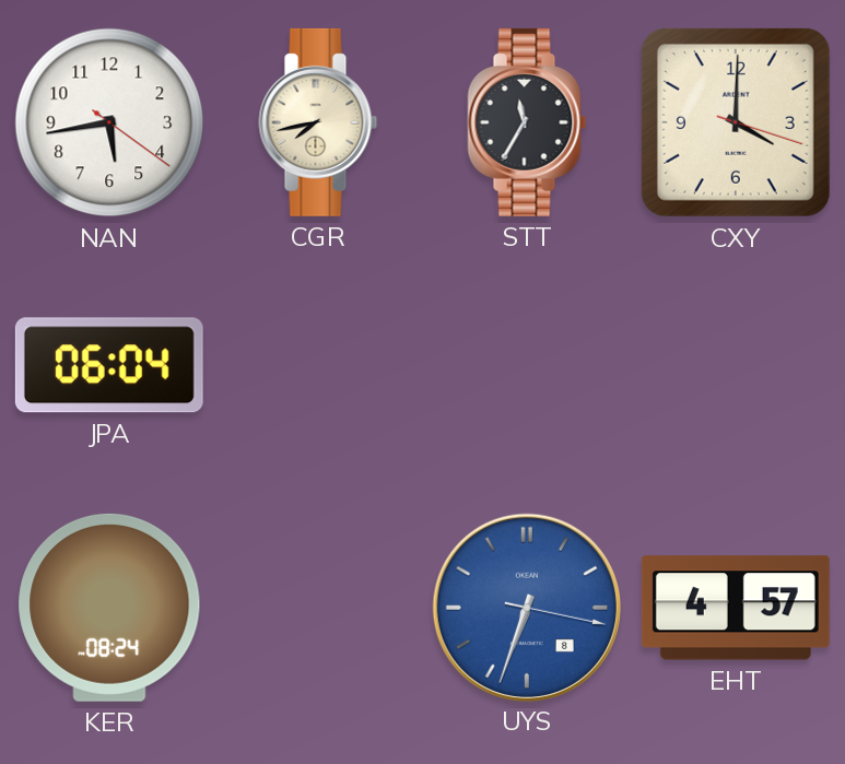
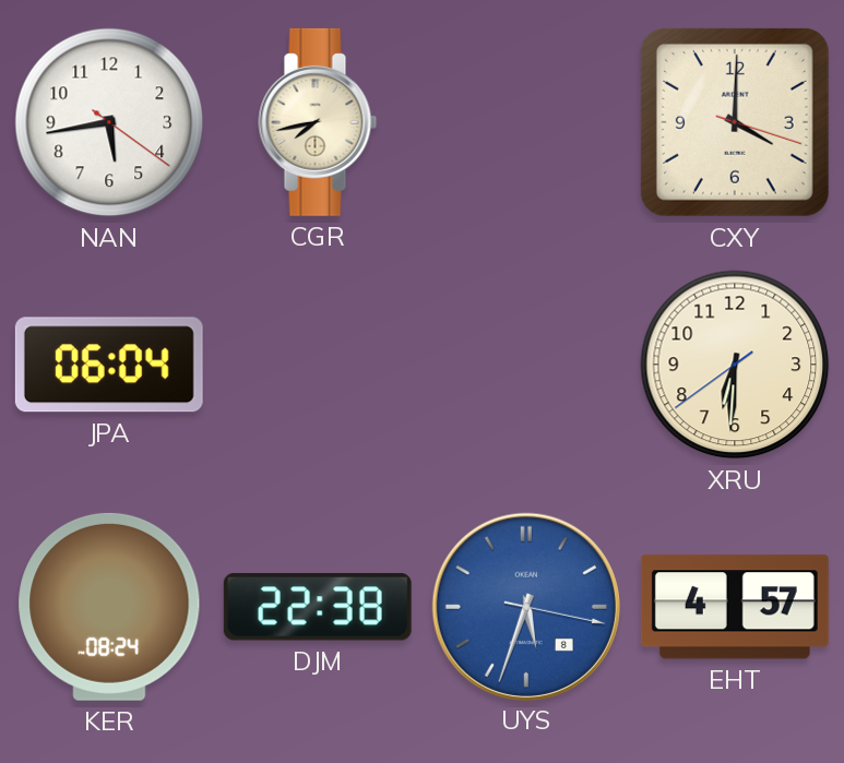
STT: 11:35 -> none
XRU: none -> 6:30
DJM: none -> 22:38
UYS: 6:33 -> 5:33
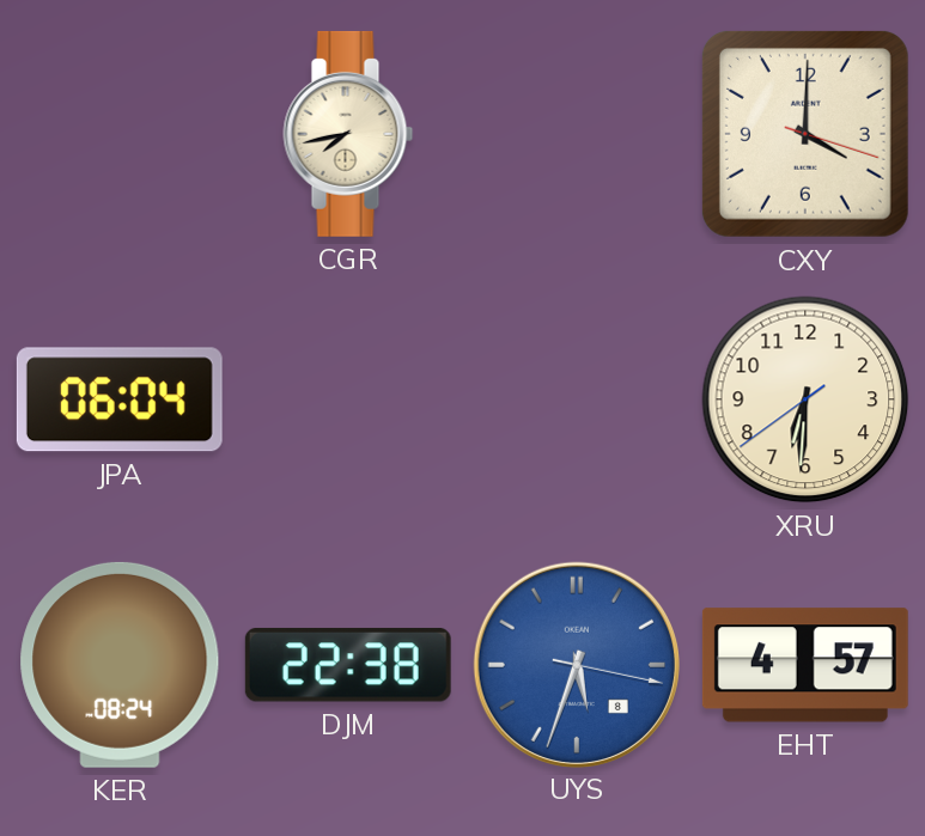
NAN: 5:43 -> none
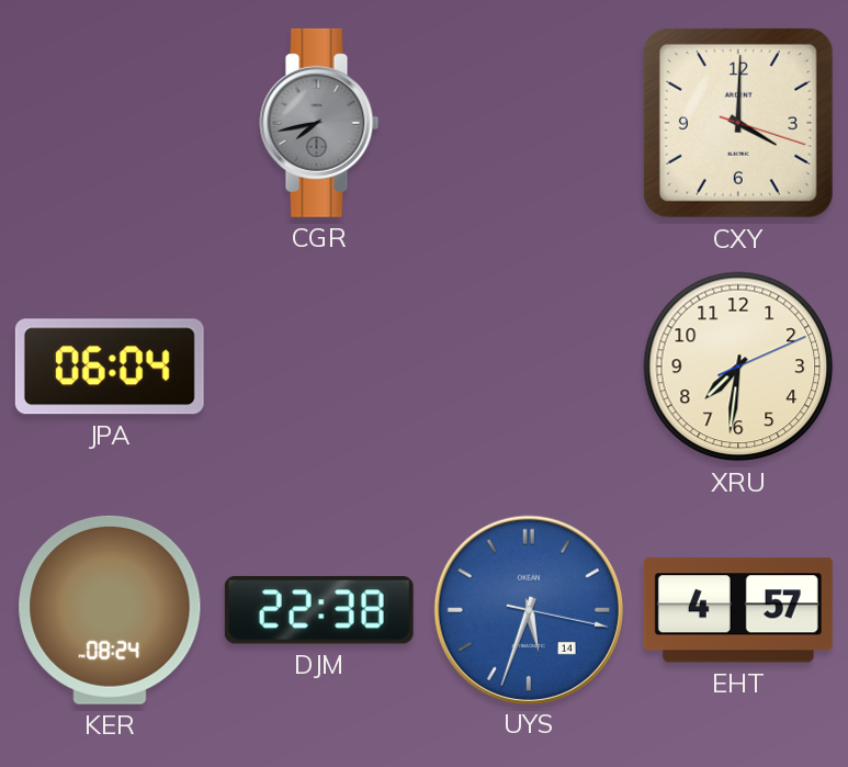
CGR dial: cream -> grey
XRU: 6:30 -> 7:31
UYS date: 8 -> 14
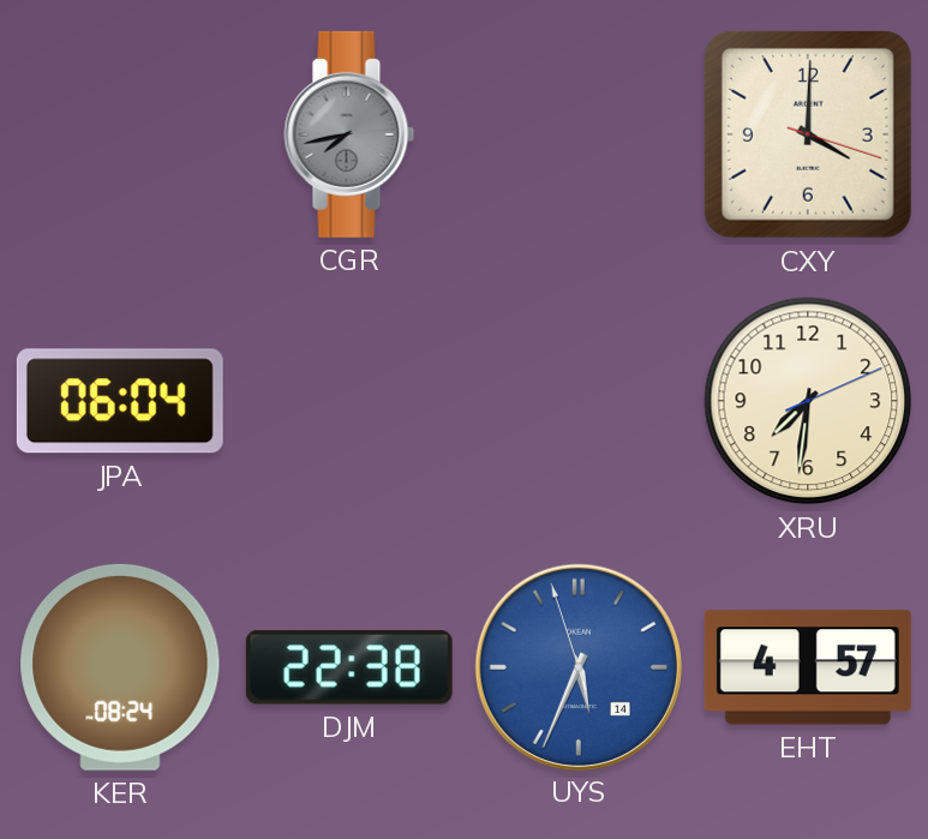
UYS: 5:33:17 -> 5:33:57
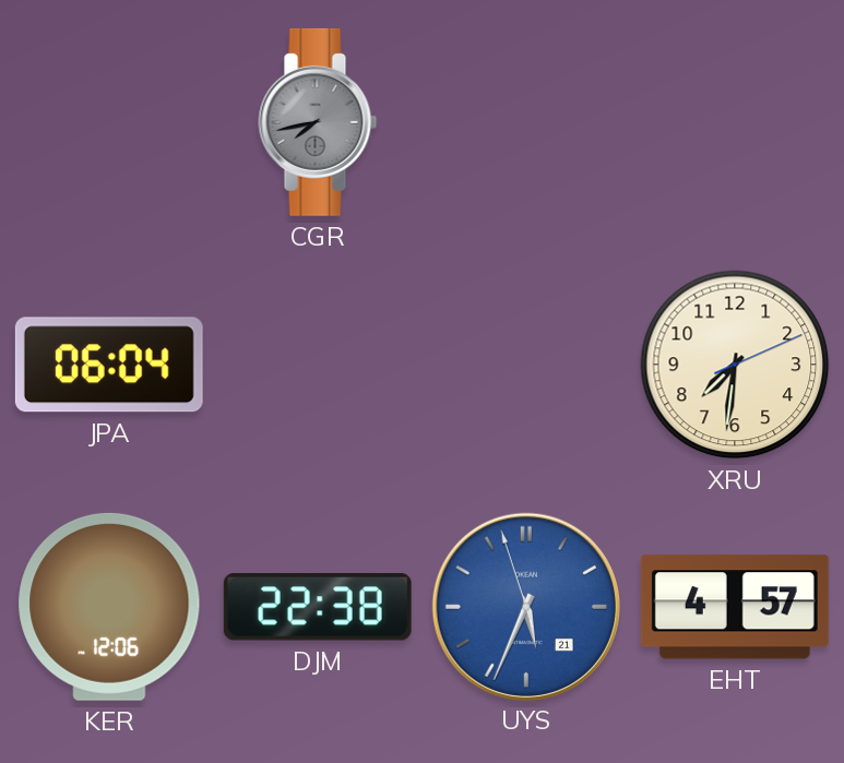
CXY: 4:00 -> none
KER: 08:24 -> 12:06
UYS date: 14 -> 21
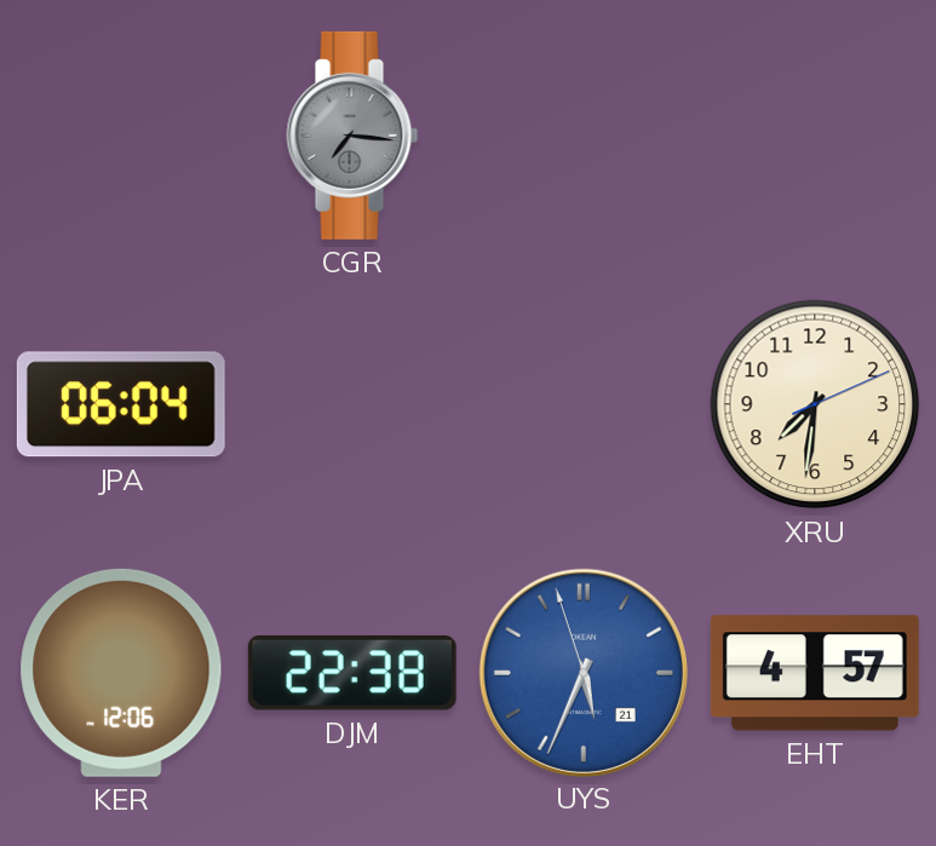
CGR: 7:43 -> 7:16
